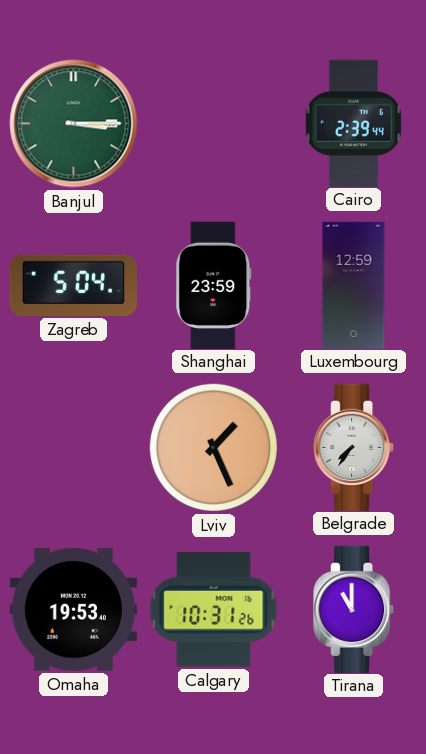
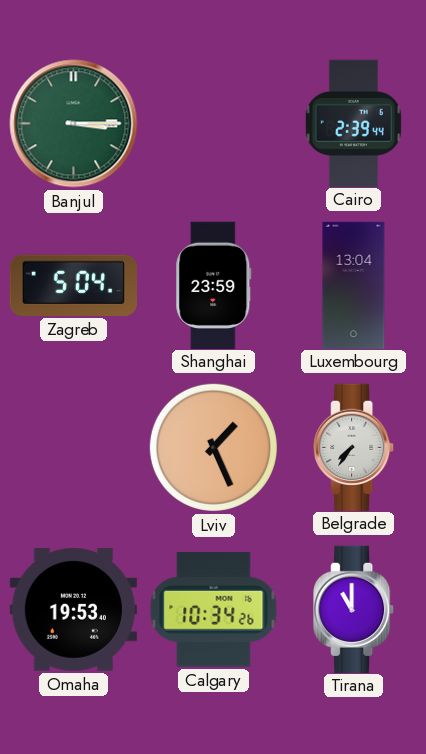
Luxembourg: 12:59 -> 13:04
Calgary: 10:31 -> 10:34
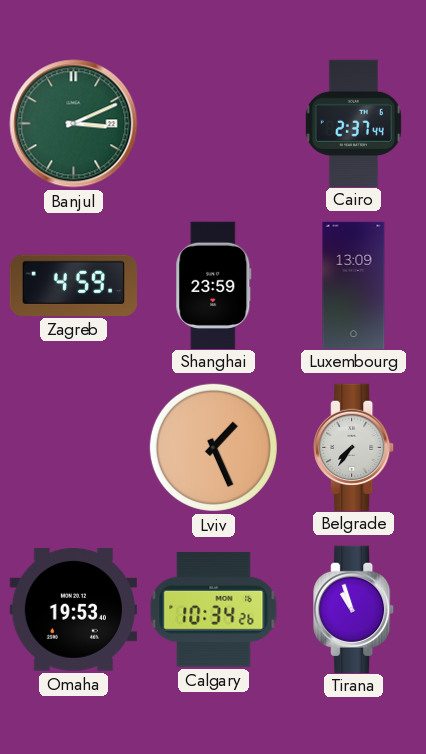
Banjul: 3:15 -> 3:11
Cairo: 2:39 -> 2:37
Zagreb: 5:04 -> 4:59
Luxembourg: 13:04 -> 13:09
Tirana: 11:00 -> 10:57
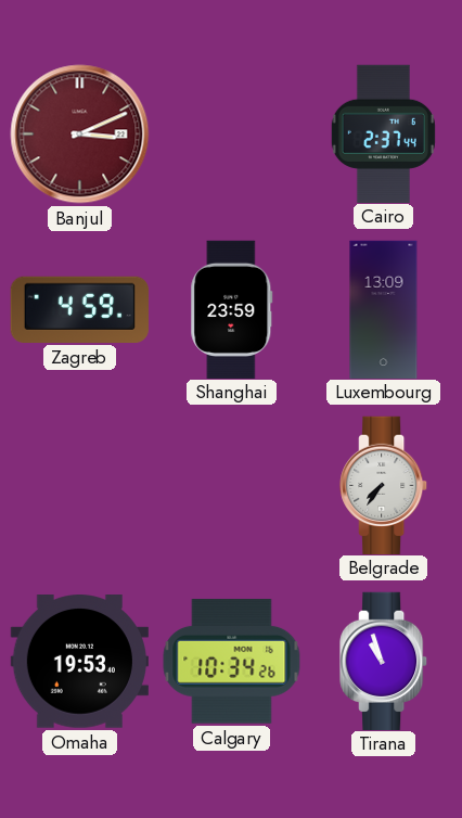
Banjul dial: green -> burgundy
Lviv: 1:26 -> none
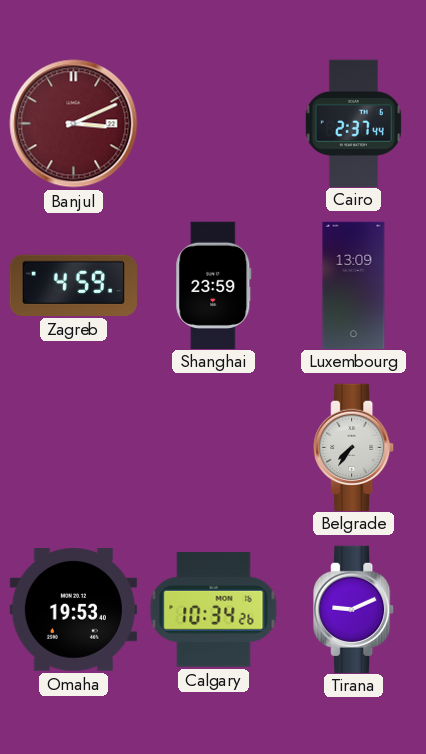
Tirana: 10:57 -> 9:11
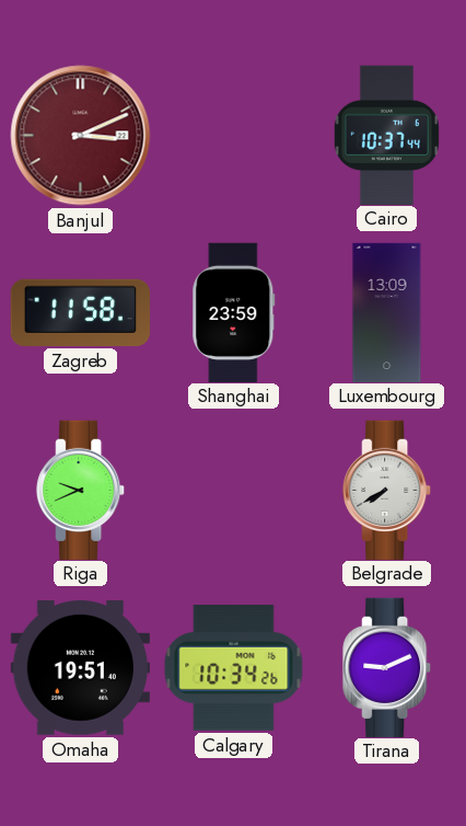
Cairo: 2:37 -> 10:37
Zagreb: 4:59 -> 11:58
Riga: none -> 9:41
Belgrade: 7:36 -> 7:40
Omaha: 19:53 -> 19:51
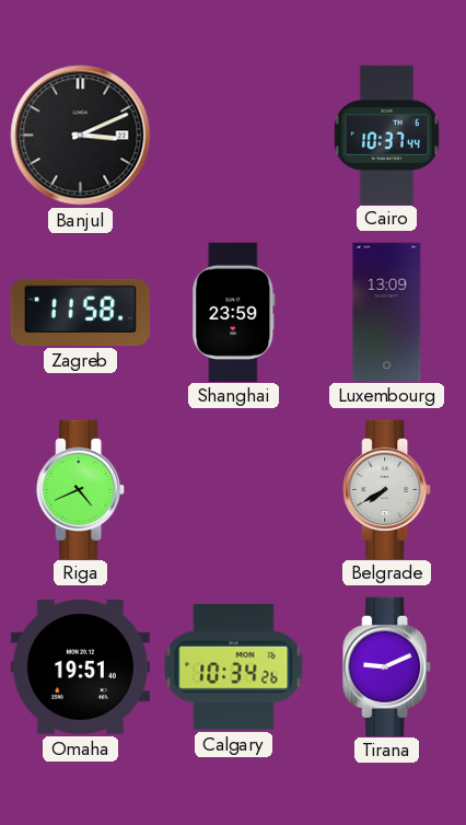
Banjul dial: burgundy -> black
Riga: 9:41 -> 4:41
